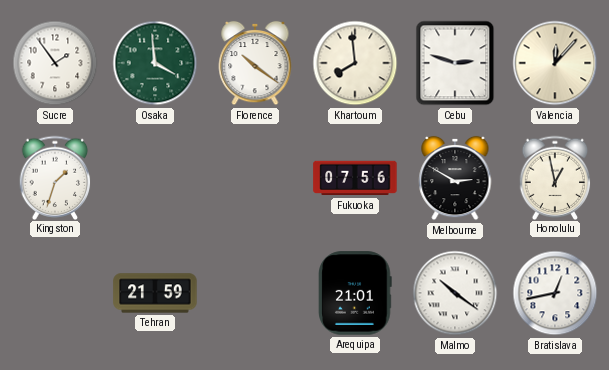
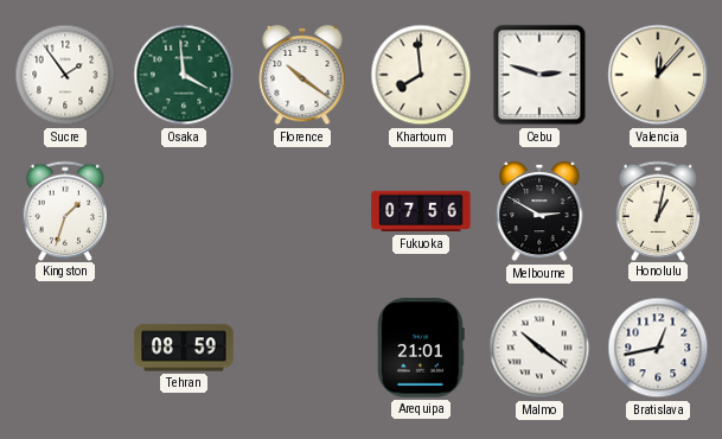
Honolulu: 12:58 -> 1:02
Tehran: 21:59 -> 08:59
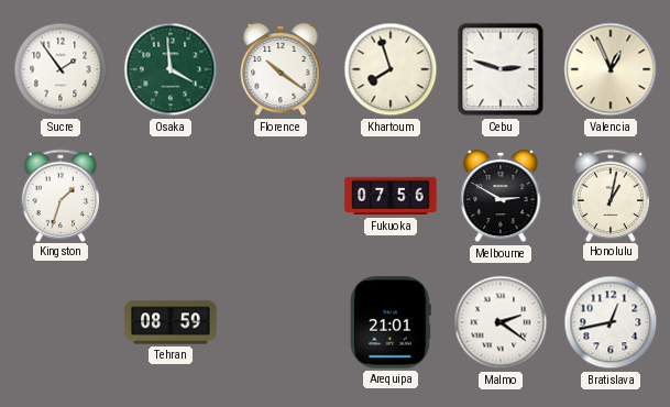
Khartoum: 7:59 -> 7:57
Valencia: 12:07 -> 12:56
Malmo: 10:21 -> 2:21
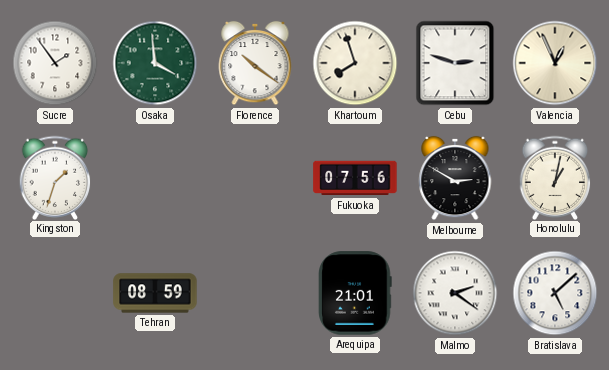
Bratislava: 12:43 -> 5:08
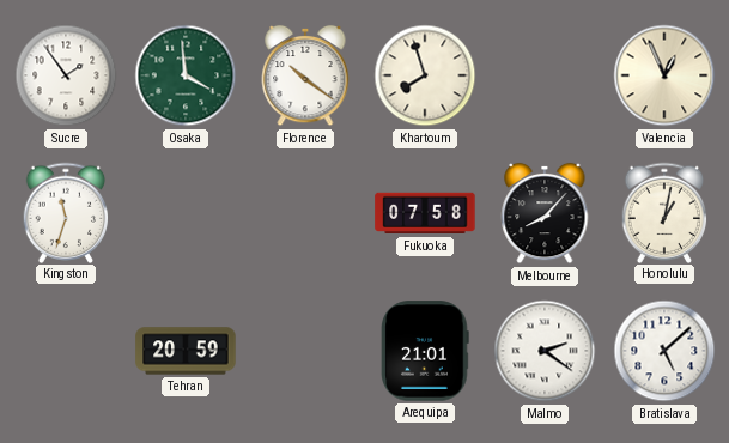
Cebu: 2:48 -> none
Kingston: 1:33 -> 11:33
Fukuoka: 07:56 -> 07:58
Melbourne: 2:50 -> 8:07
Tehran: 08:59 -> 20:59
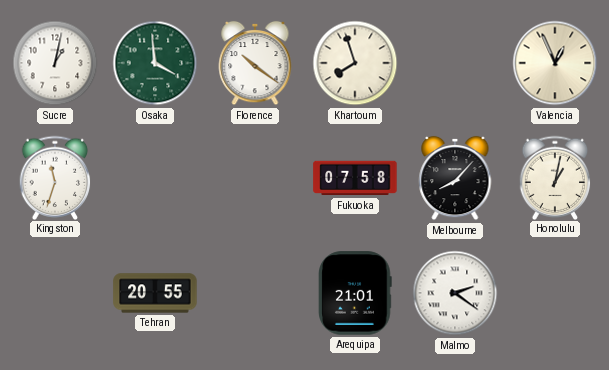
Sucre: 1:54 -> 1:02
Tehran: 20:59 -> 20:55
Bratislava: 5:08 -> none
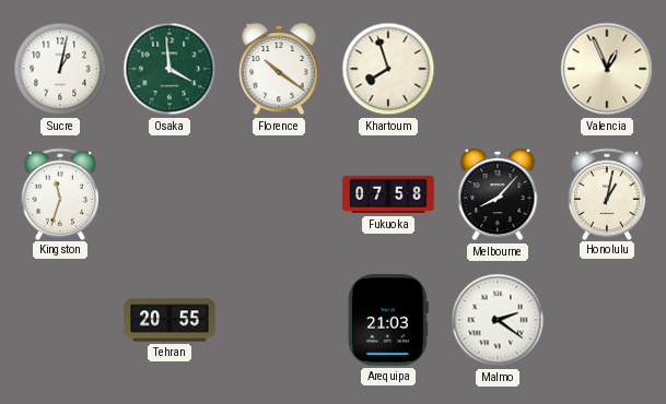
Arequipa: 21:01 -> 21:03
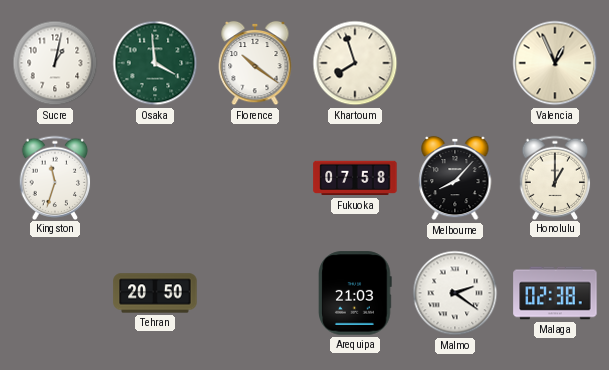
Honolulu: 1:02 -> 1:00
Tehran: 20:55 -> 20:50
Malaga: none -> 02:38
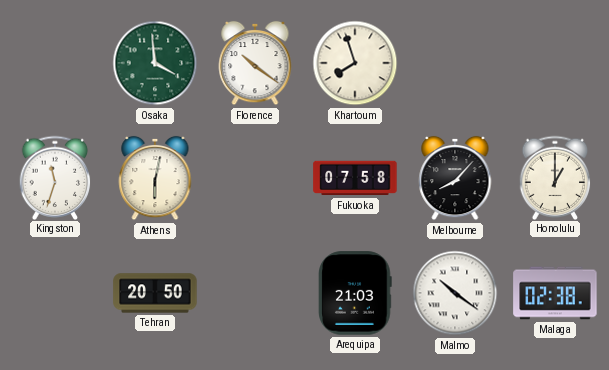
Sucre: 1:02 -> none
Valencia: 12:56 -> none
Athens: none -> 6:02
Malmo: 2:21 -> 10:21
